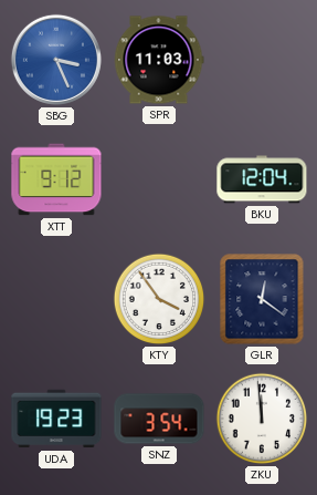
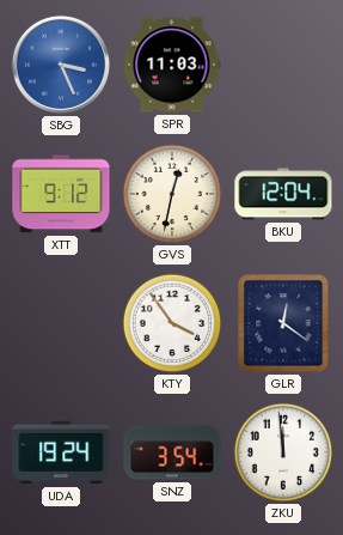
GVS: none -> 12:32
UDA: 19:23 -> 19:24
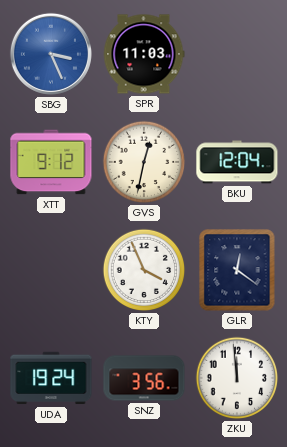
KTY: 3:54 -> 3:56
SNZ: 3:54 -> 3:56
